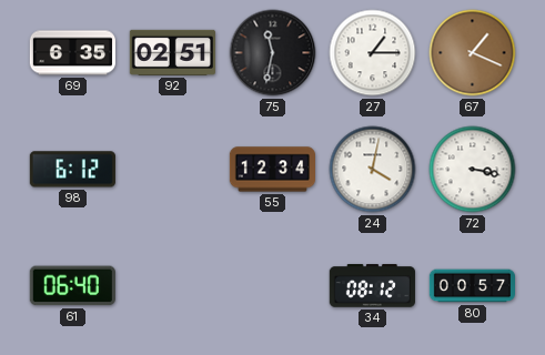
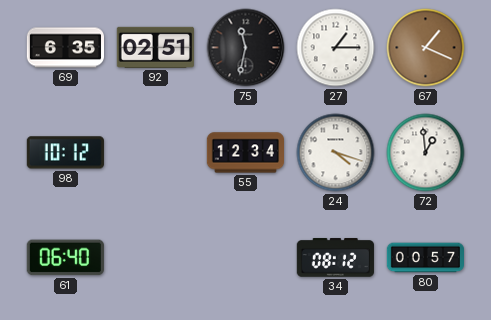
98: 6:12 -> 10:12
24: 4:02 -> 4:18
72: 3:17 -> 12:59
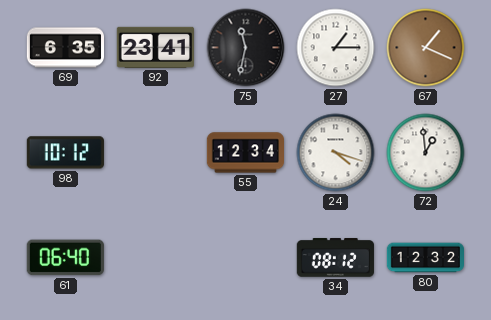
92: 02:51 -> 23:41
80: 00:57 -> 12:32
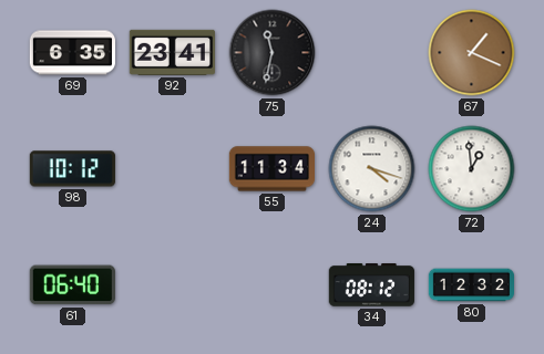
27: 1:15 -> none
55: 12:34 -> 11:34
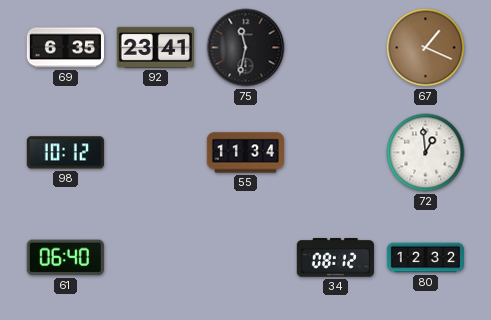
24: 4:18 -> none
